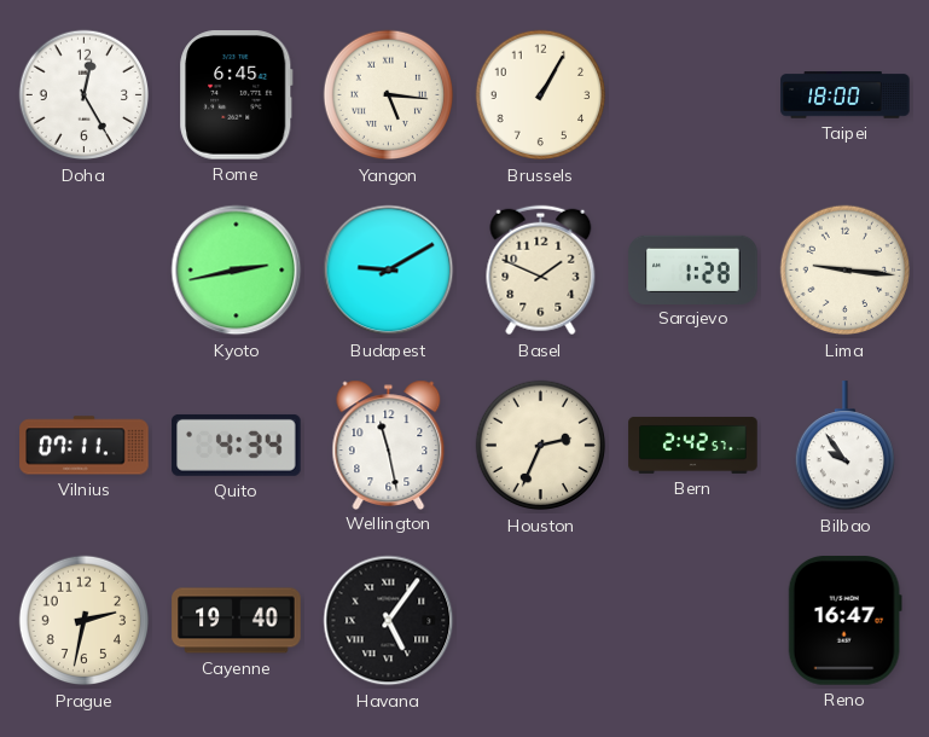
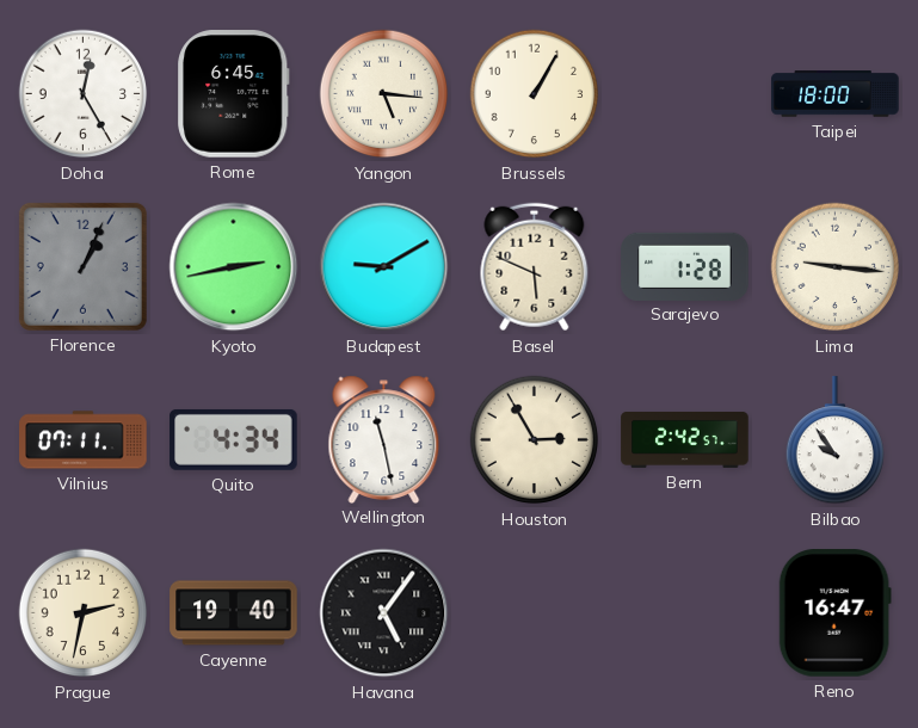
Florence: none -> 1:04
Basel: 1:49 -> 5:49
Houston: 2:34 -> 2:55
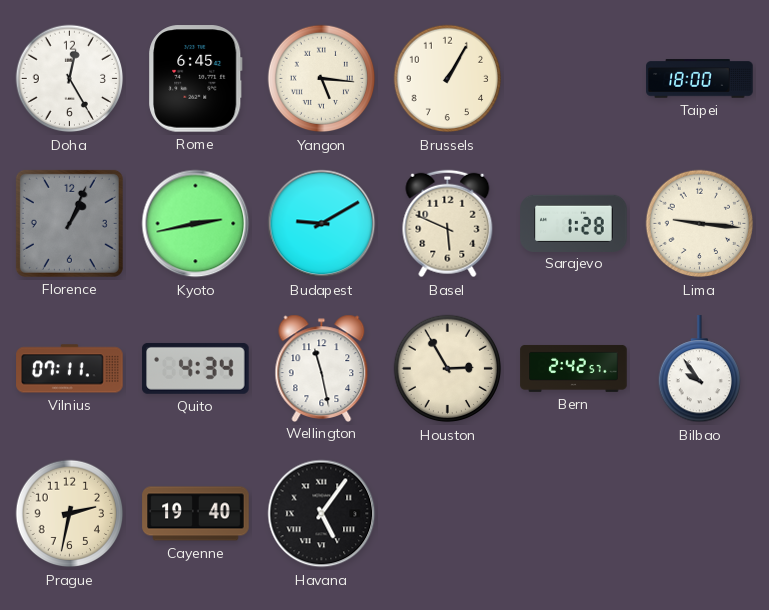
Reno: 16:47 -> none
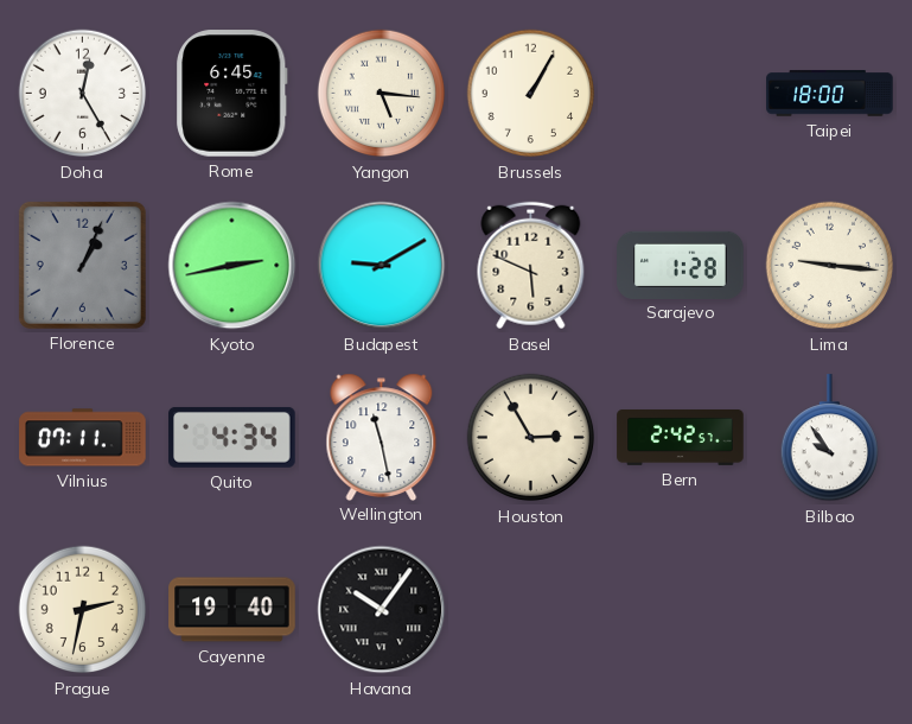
Havana: 5:06 -> 10:06
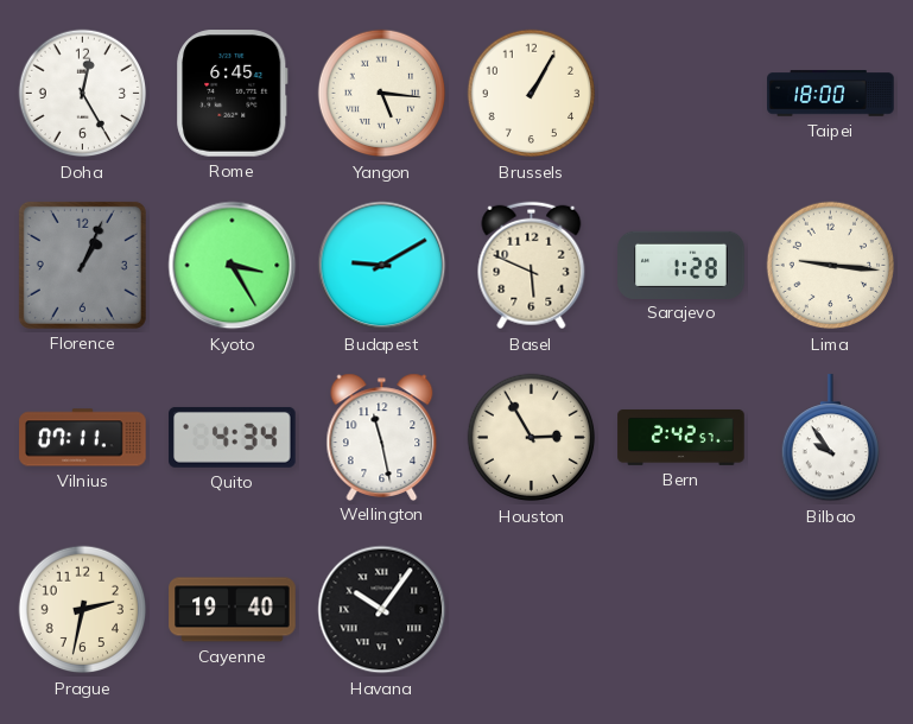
Kyoto: 2:43 -> 3:25
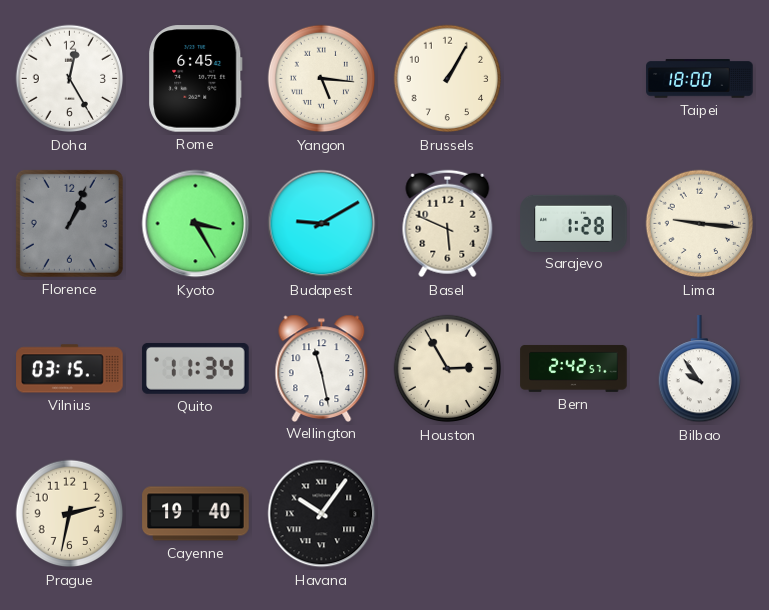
Vilnius: 07:11 -> 03:15
Quito: 4:34 -> 11:34
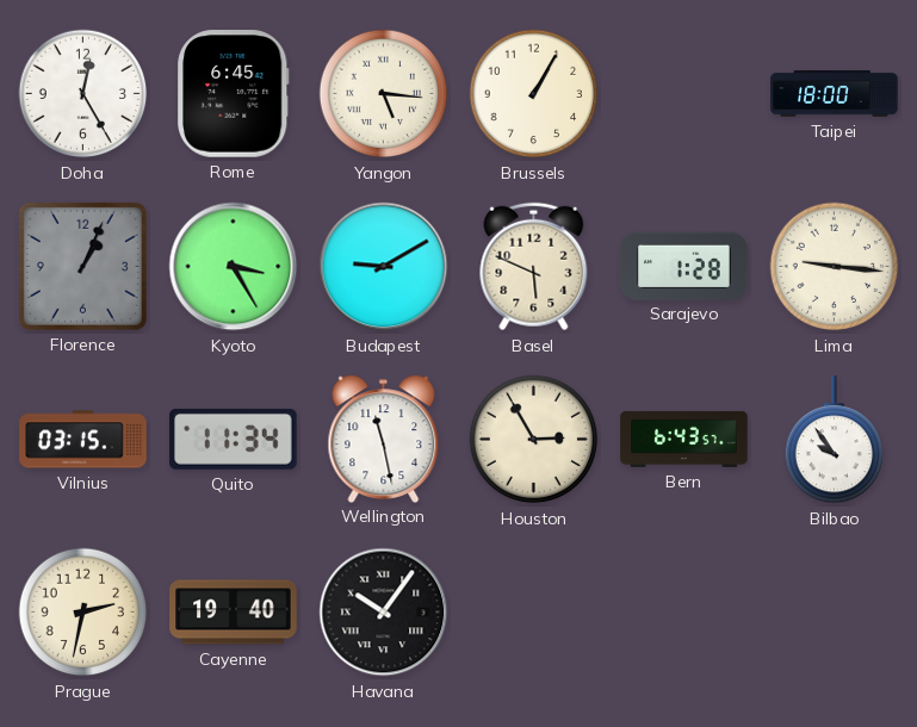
Bern: 2:42 -> 6:43
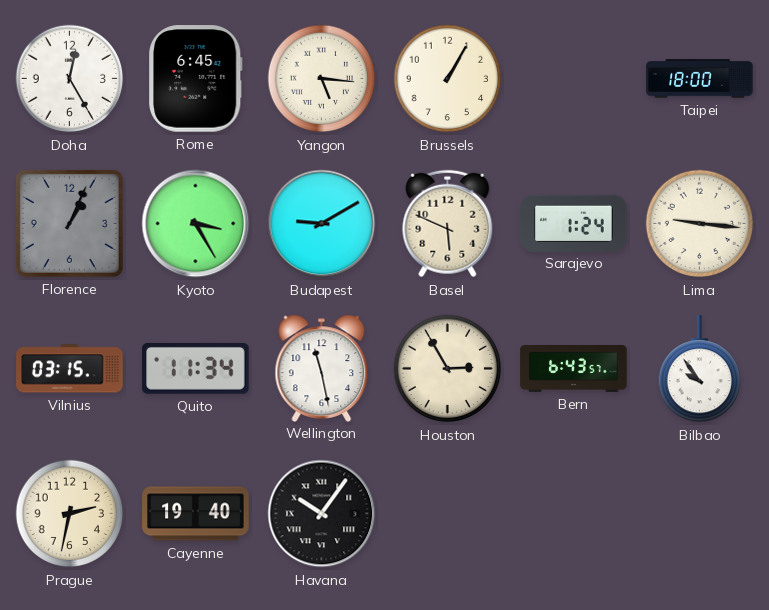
Sarajevo: 1:28 -> 1:24
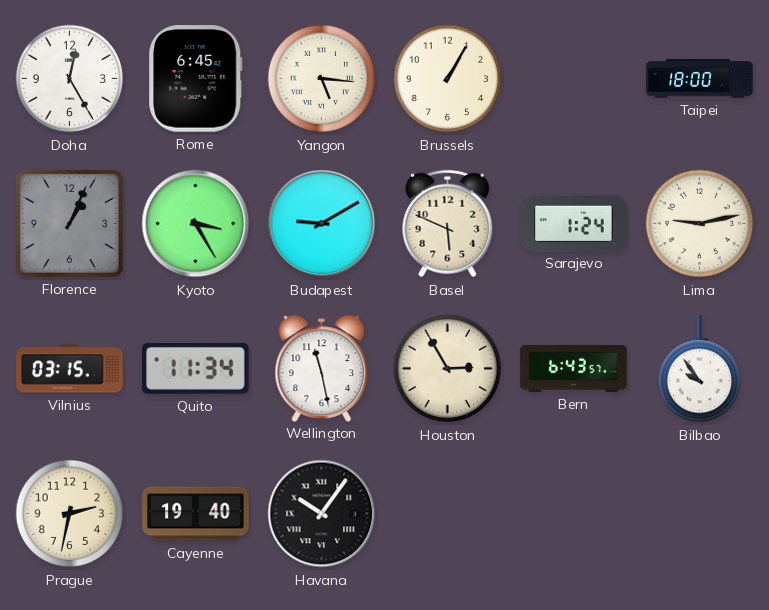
Lima: 9:16 -> 9:13
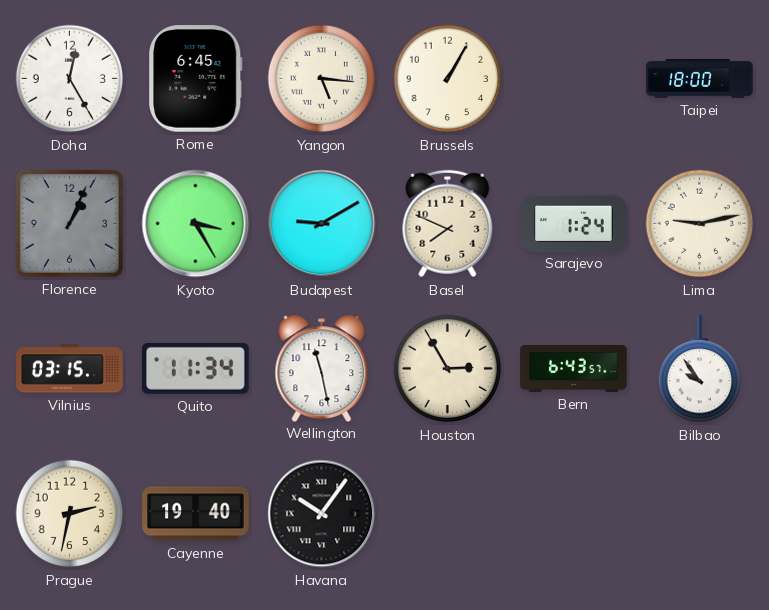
Basel: 5:49 -> 7:49
